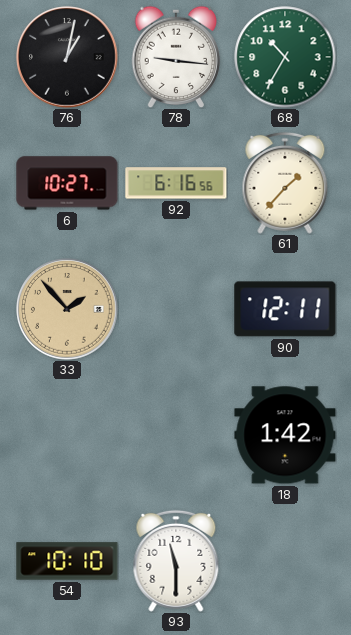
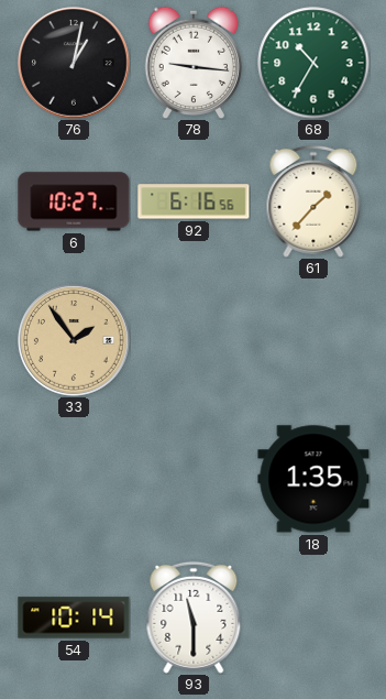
33: 1:53 -> 1:54
90: 12:11 -> none
18: 1:42 -> 1:35
54: 10:10 -> 10:14
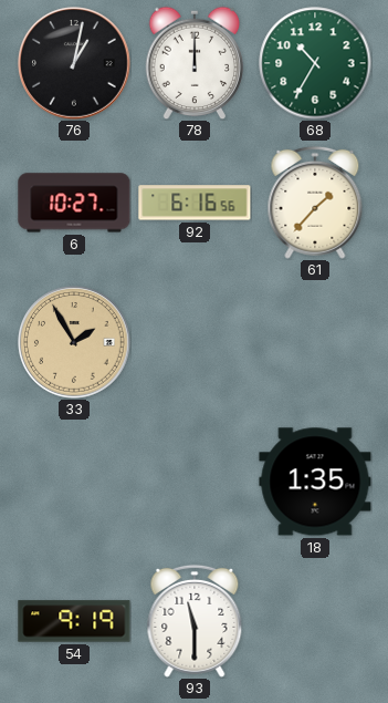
78: 9:16 -> 12:00
33: 1:54 -> 1:55
54: 10:14 -> 9:19
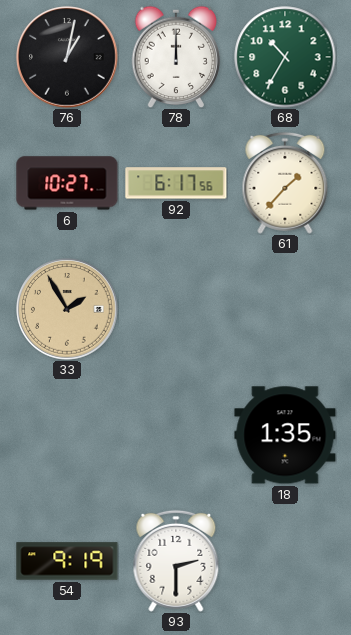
92: 6:16 -> 6:17
93: 11:30 -> 2:30
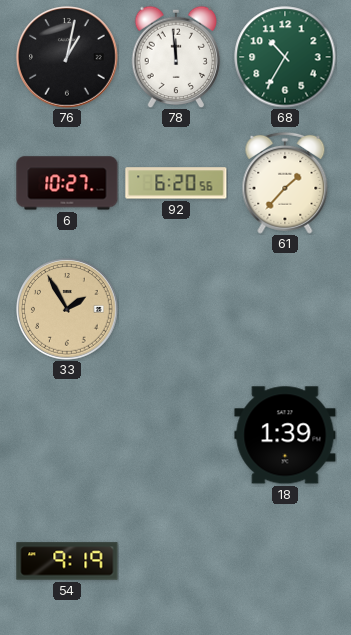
78: 12:00 -> 11:59
92: 6:17 -> 6:20
18: 1:35 -> 1:39
93: 2:30 -> none
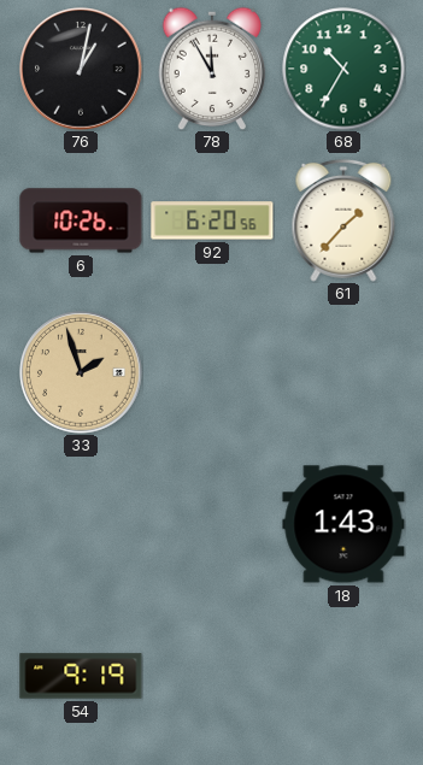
78: 11:59 -> 11:55
6: 10:27 -> 10:26
33: 1:55 -> 1:57
18: 1:39 -> 1:43
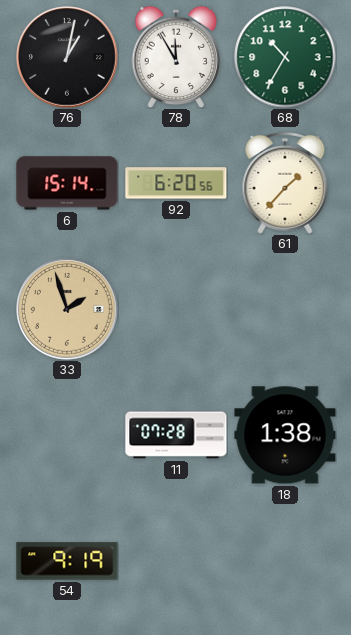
6: 10:26 -> 15:14
11: none -> 07:28
18: 1:43 -> 1:38
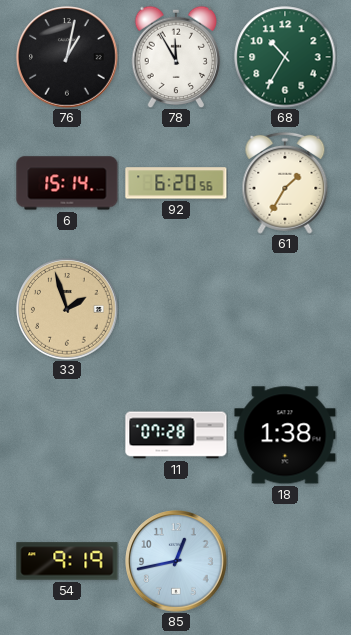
61: 1:37 -> 1:35
85: none -> 12:43
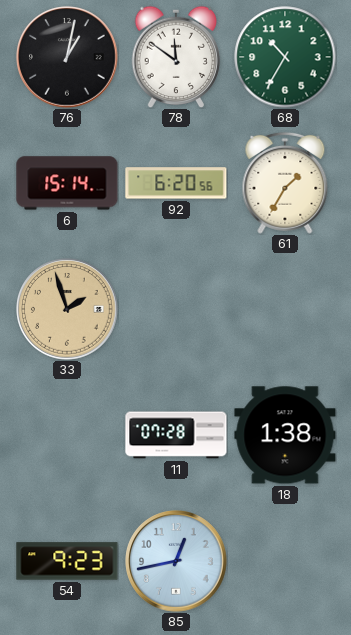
78: 11:55 -> 11:51
54: 9:19 -> 9:23
